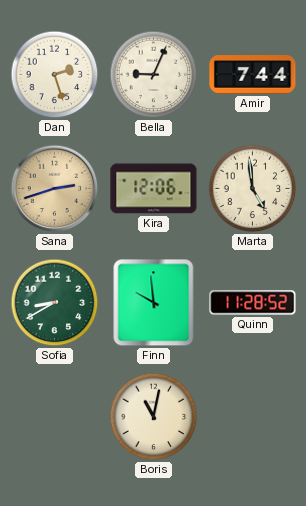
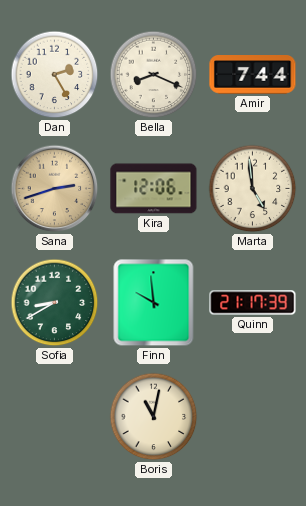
Dan: 2:27 -> 2:25
Bella: 9:04 -> 8:19
Quinn: 11:28 -> 21:17
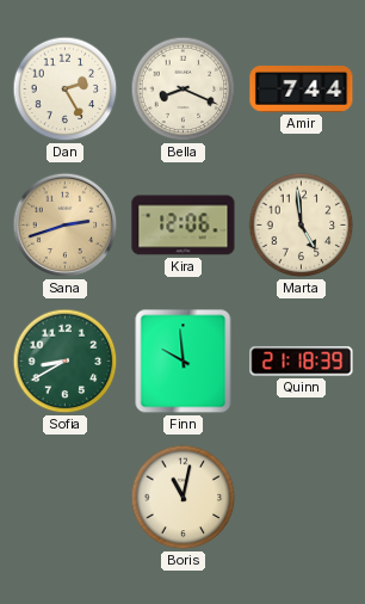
Quinn: 21:17 -> 21:18
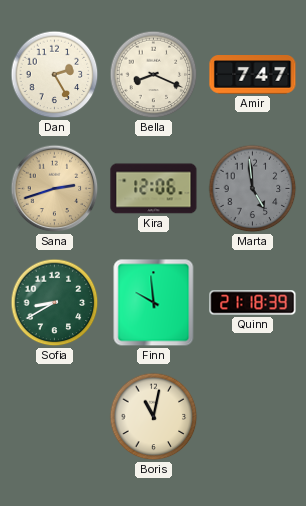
Amir: 7:44 -> 7:47
Marta dial: cream -> grey
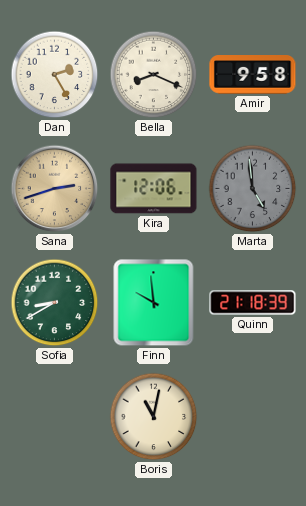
Amir: 7:47 -> 9:58
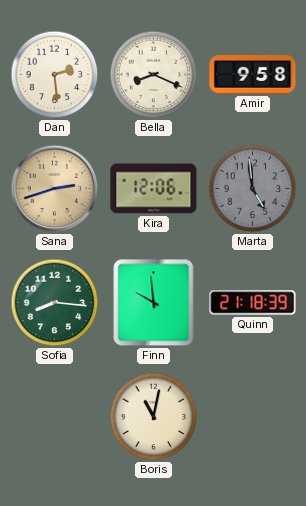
Dan: 2:25 -> 2:29
Sofia: 8:40 -> 8:16
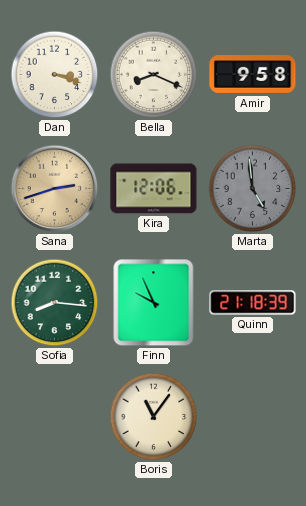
Dan: 2:29 -> 3:18
Finn: 9:59 -> 9:56
Boris: 11:02 -> 11:06
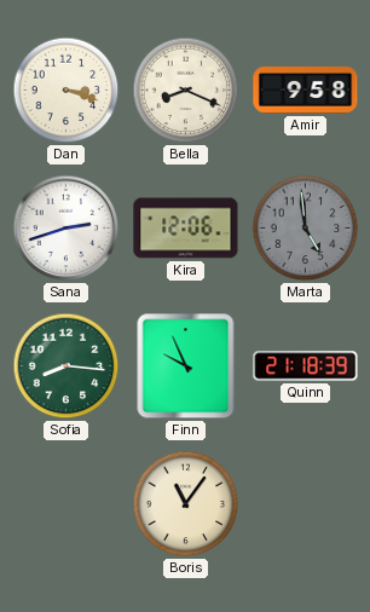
Sana dial: champagne -> white
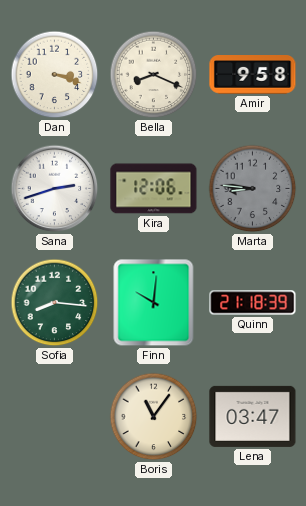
Marta: 4:59 -> 8:46
Finn: 9:56 -> 10:01
Lena: none -> 03:47
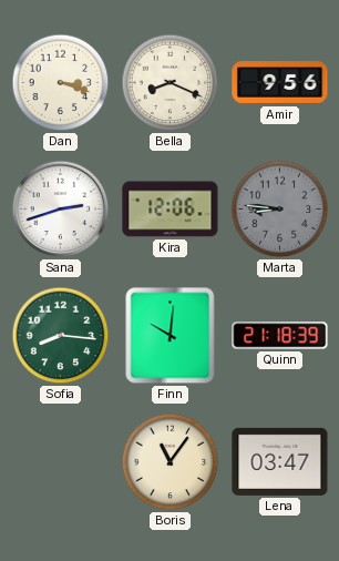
Amir: 9:58 -> 9:56
